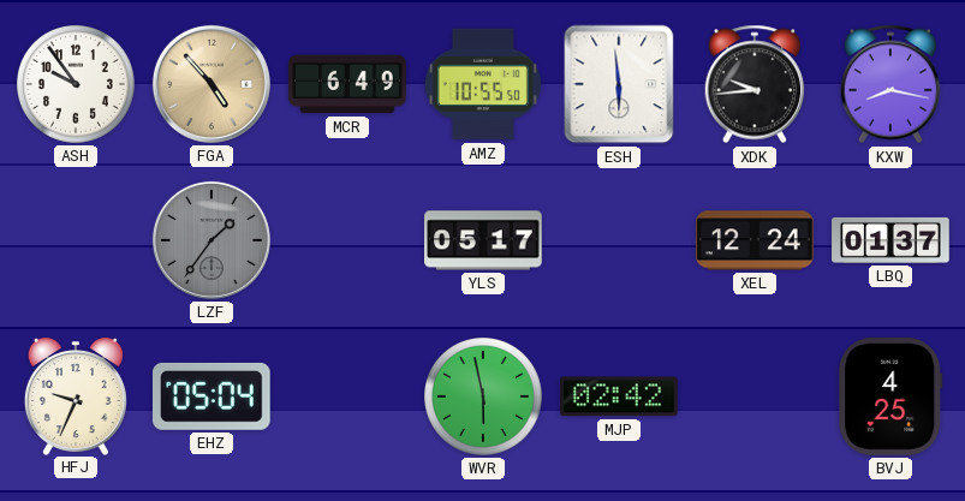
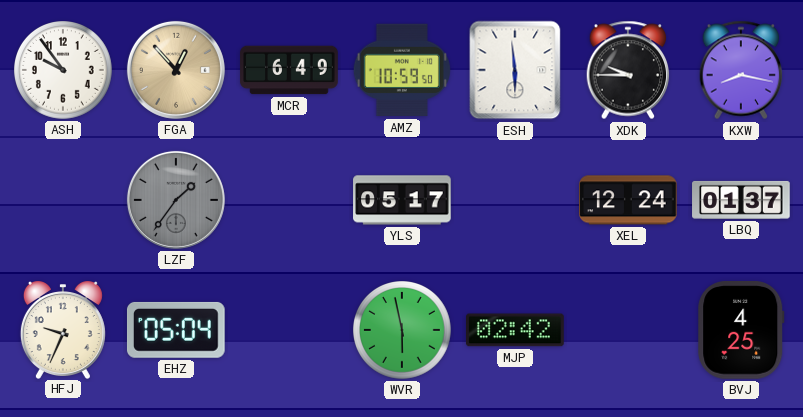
FGA: 4:53 -> 12:53
AMZ: 10:55 -> 10:59
XDK: 9:44 -> 9:45
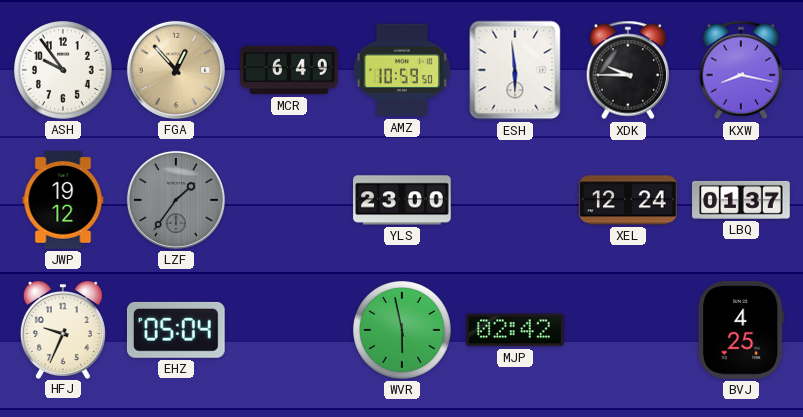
JWP: none -> 19:12
YLS: 05:17 -> 23:00
